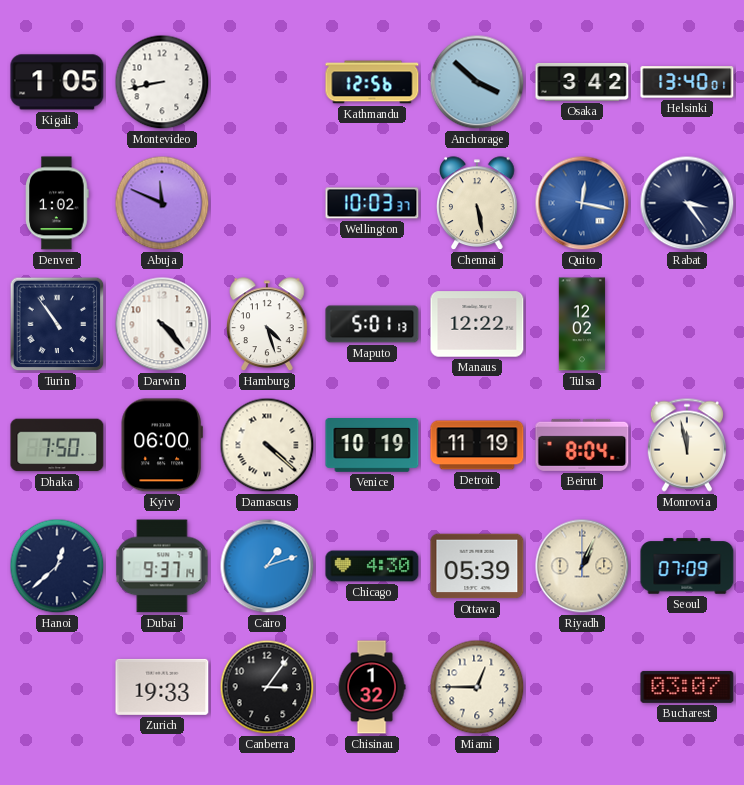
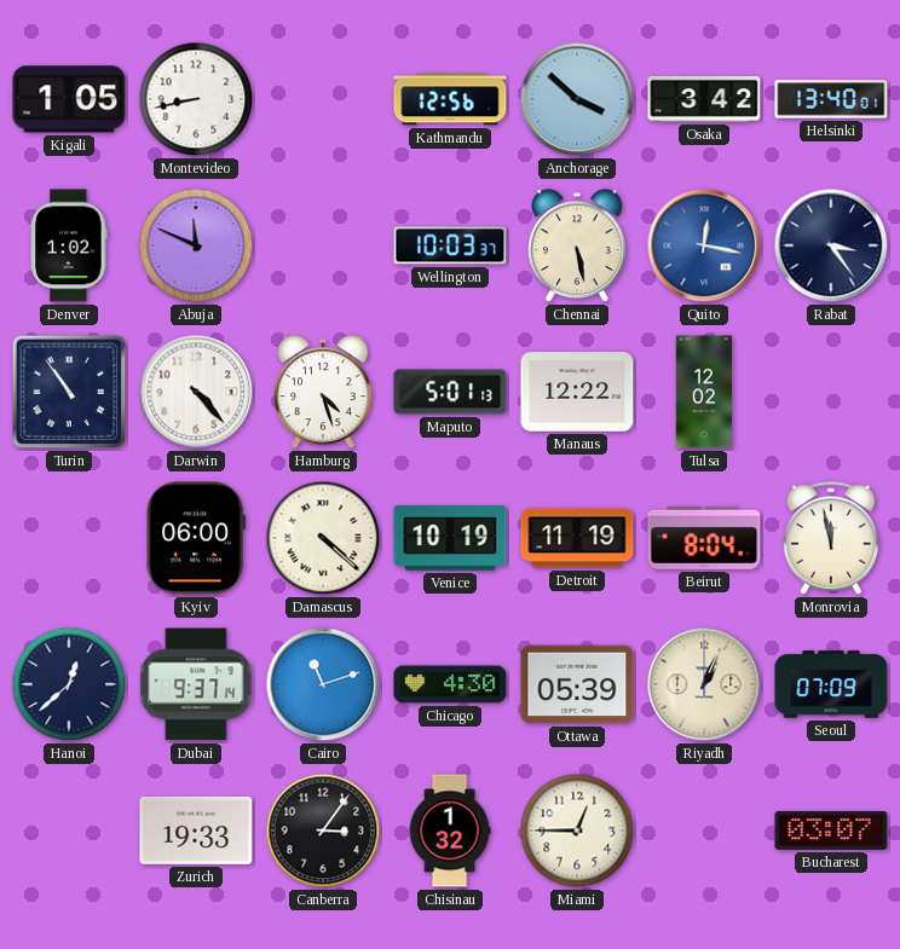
Dhaka: 7:50 -> none
Cairo: 1:12 -> 11:12
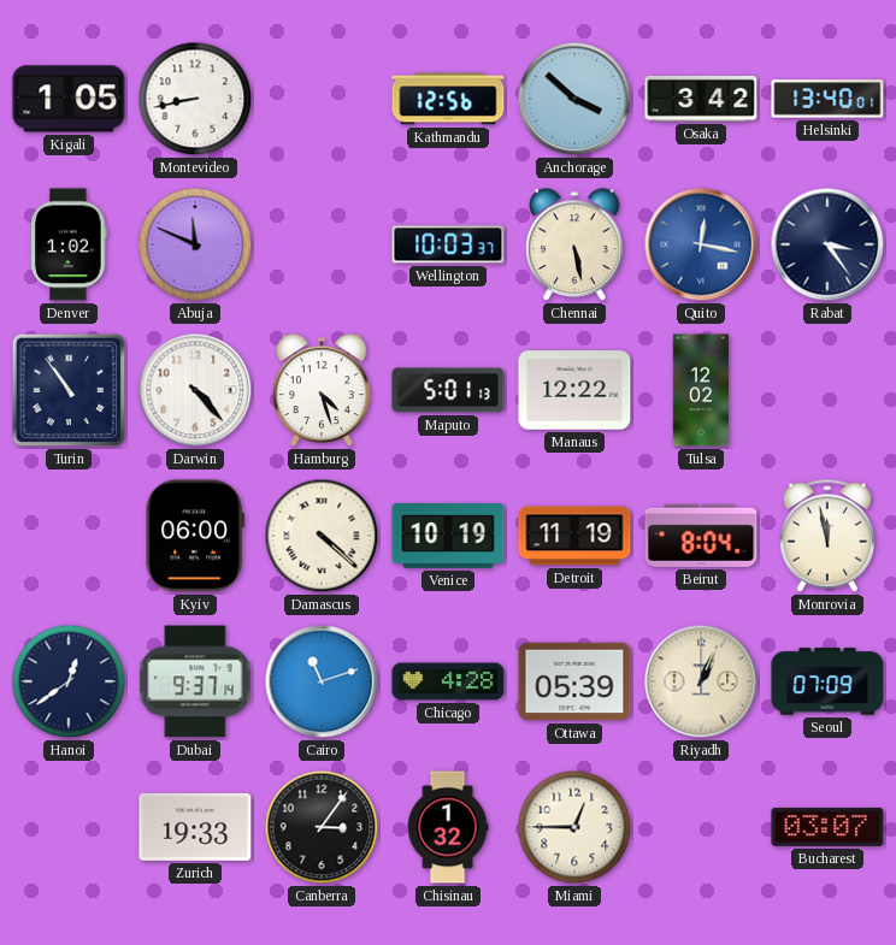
Hanoi: 12:38 -> 12:39
Chicago: 4:30 -> 4:28
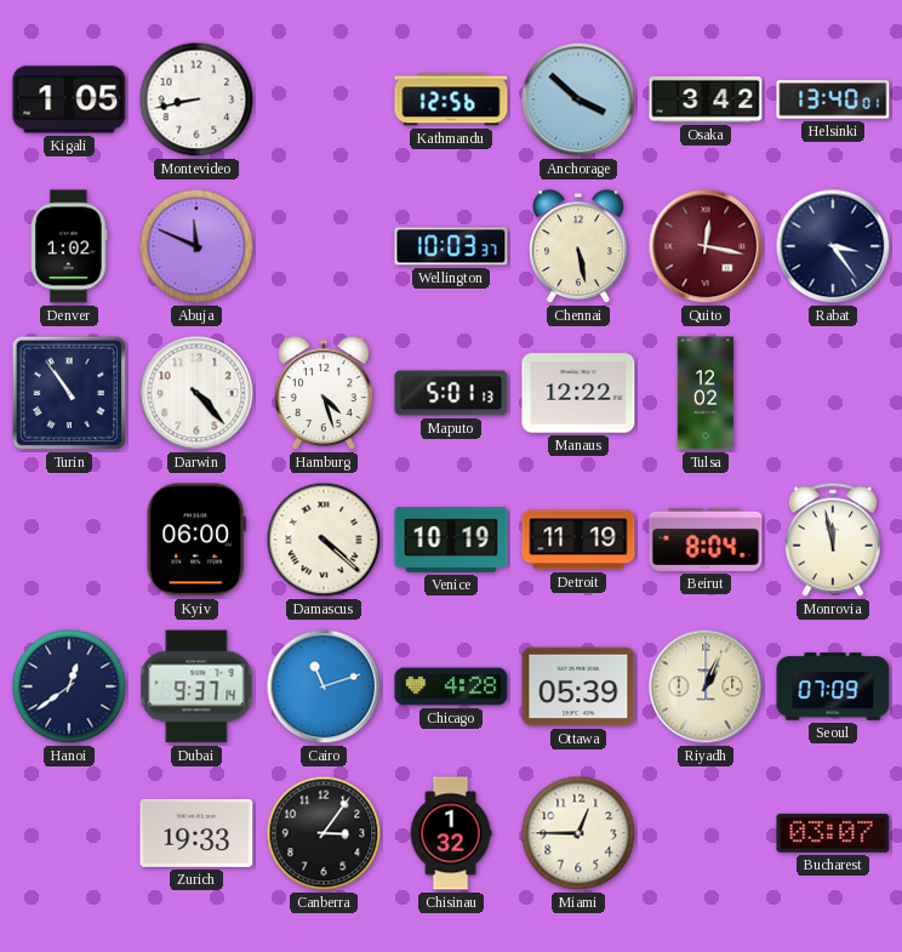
Quito dial: blue -> burgundy
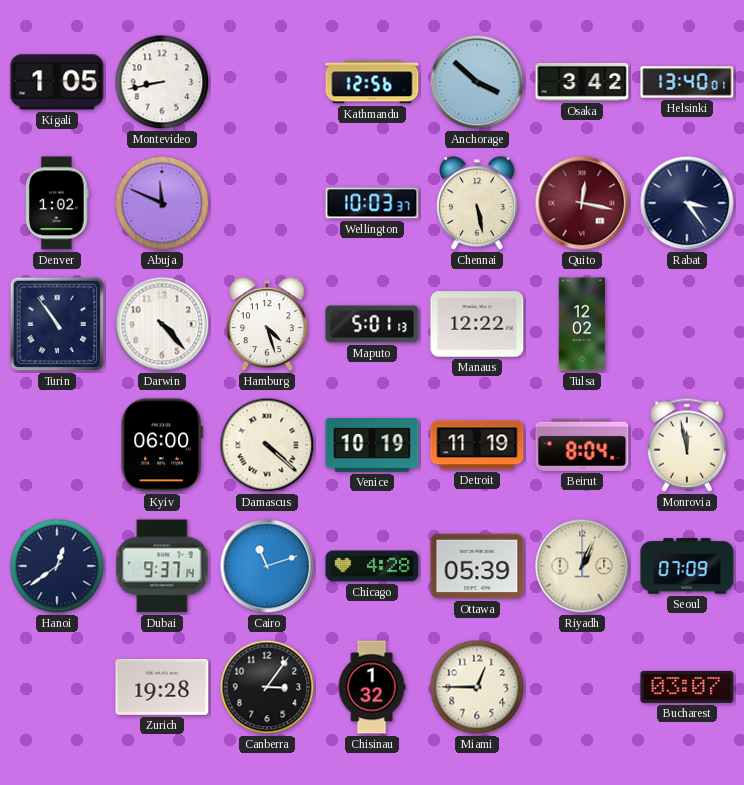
Zurich: 19:33 -> 19:28
